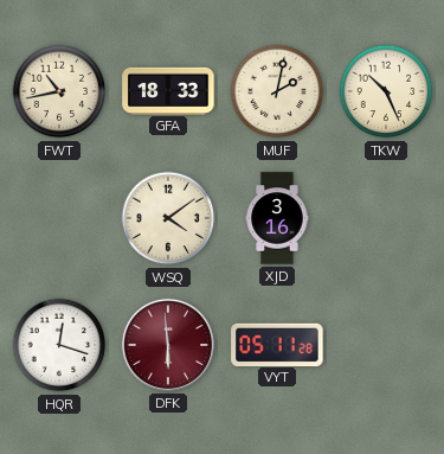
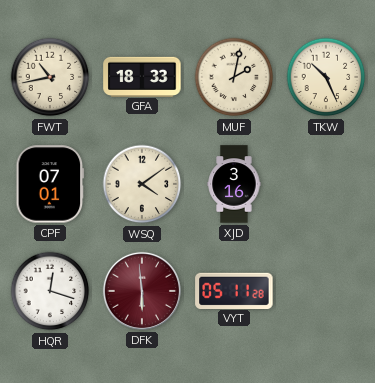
CPF: none -> 07:01
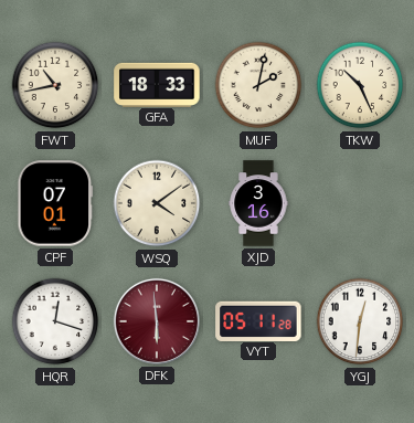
YGJ: none -> 12:31
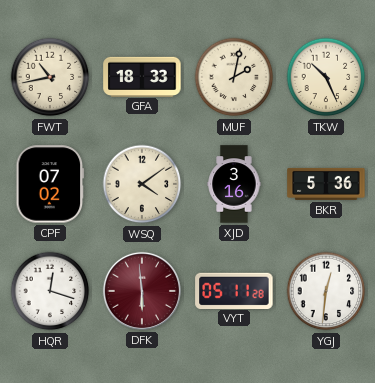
CPF: 07:01 -> 07:02
BKR: none -> 5:36
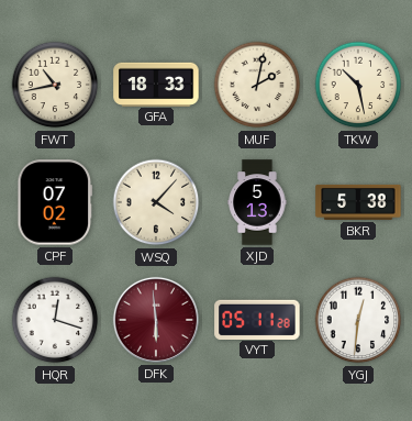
TKW: 10:26 -> 10:28
WSQ: 4:09 -> 4:07
XJD: 3:16 -> 5:13
BKR: 5:36 -> 5:38
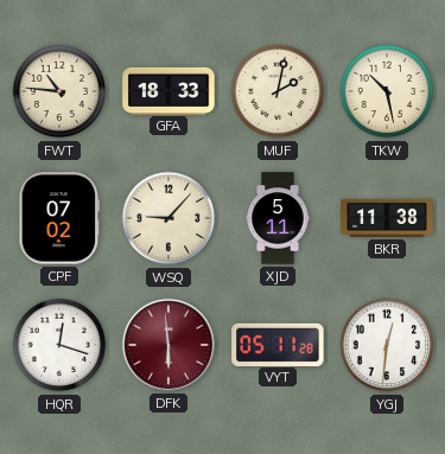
FWT: 10:43 -> 10:46
WSQ: 4:07 -> 9:07
XJD: 5:13 -> 5:11
BKR: 5:38 -> 11:38
